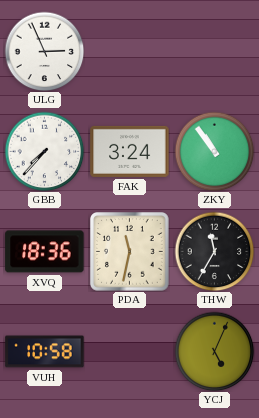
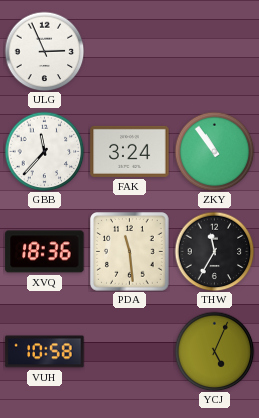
GBB: 7:37 -> 11:37
PDA: 11:32 -> 11:29
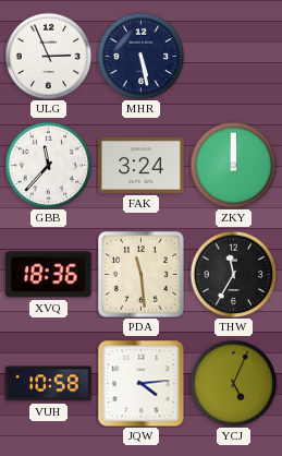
MHR: none -> 5:28
ZKY: 10:54 -> 12:00
JQW: none -> 4:14
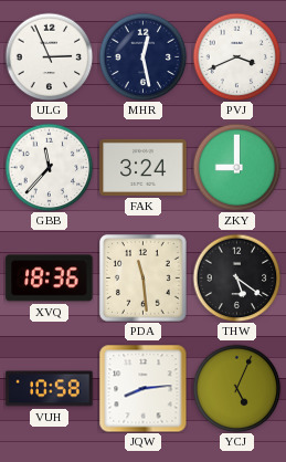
MHR: 5:28 -> 12:28
PVJ: none -> 3:41
ZKY: 12:00 -> 9:00
THW: 11:35 -> 5:21
JQW: 4:14 -> 8:14
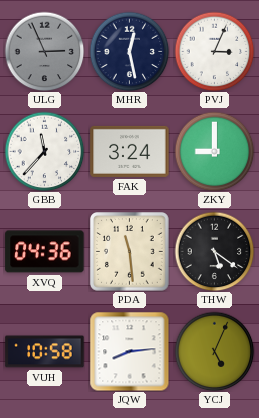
ULG dial: white -> grey
PVJ: 3:41 -> 3:04
XVQ: 18:36 -> 04:36
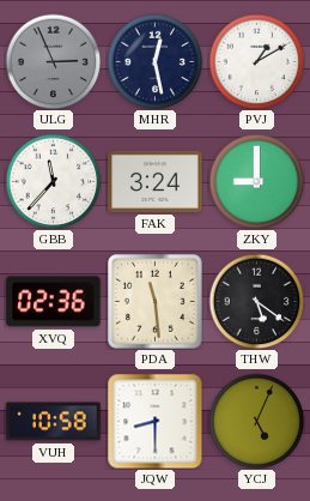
PVJ: 3:04 -> 1:10
XVQ: 04:36 -> 02:36
JQW: 8:14 -> 8:30
